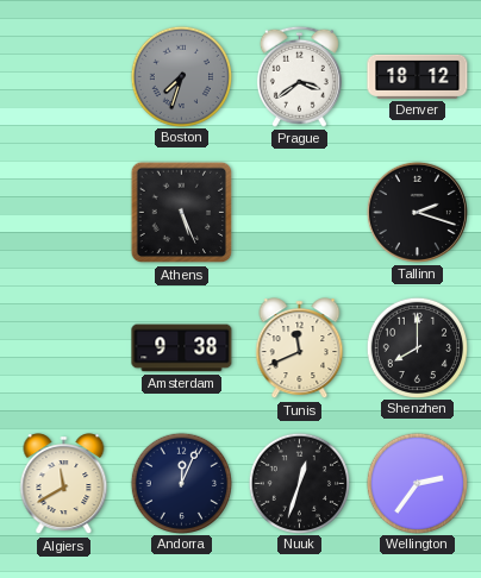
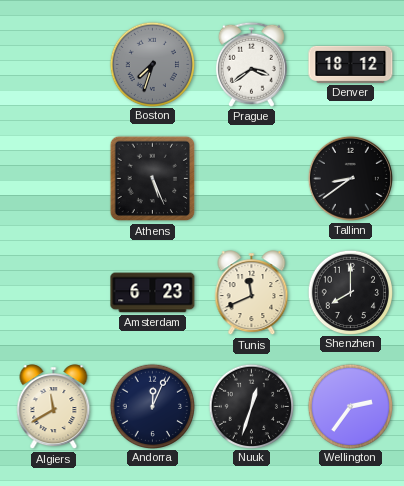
Tallinn: 2:18 -> 8:39
Amsterdam: 9:38 -> 6:23
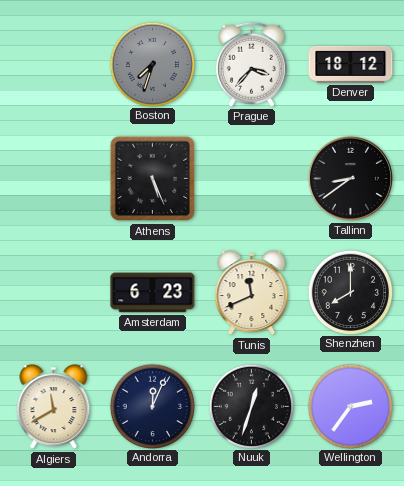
Prague: 3:39 -> 3:37
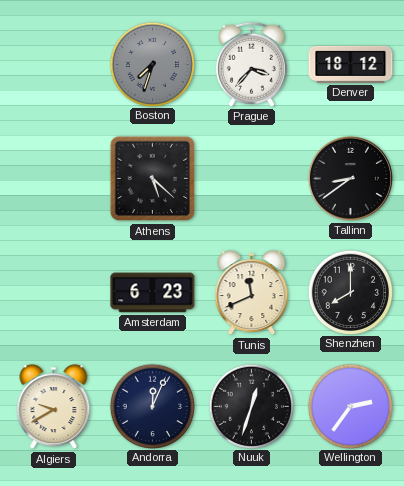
Athens: 5:26 -> 5:22
Algiers: 11:40 -> 9:40
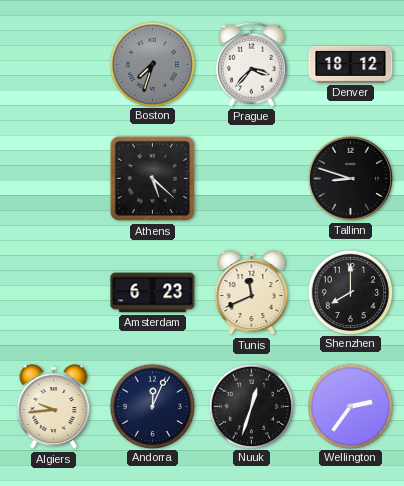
Tallinn: 8:39 -> 8:48
Algiers: 9:40 -> 9:44
